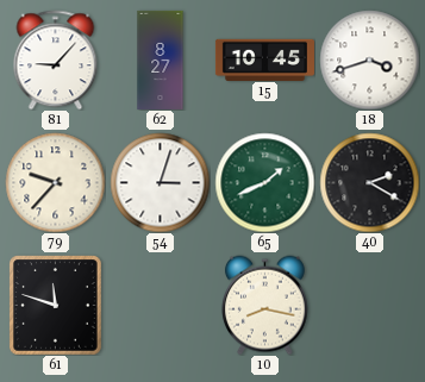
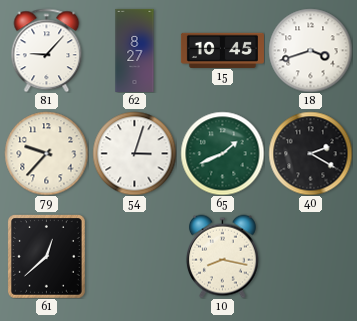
61: 11:48 -> 12:38
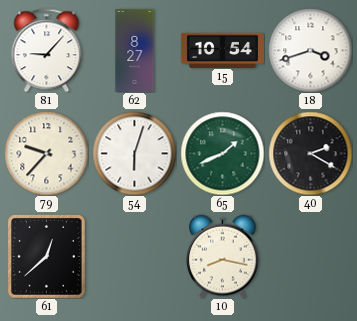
15: 10:45 -> 10:54
54: 3:03 -> 6:03
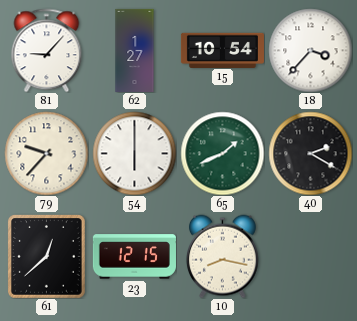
62: 8:27 -> 1:27
18: 3:42 -> 3:37
54: 6:03 -> 6:00
23: none -> 12:15
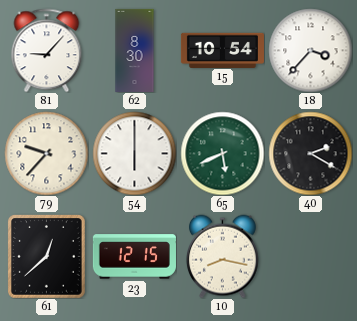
62: 1:27 -> 8:30
65: 1:41 -> 5:41
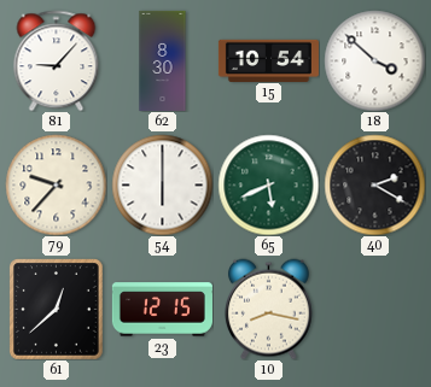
18: 3:37 -> 3:52
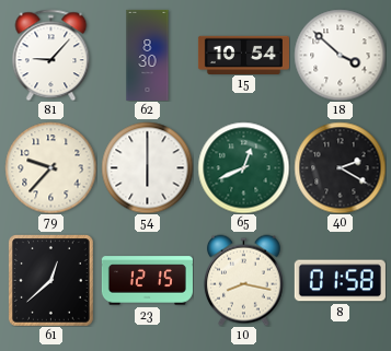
65: 5:41 -> 12:41
8: none -> 01:58
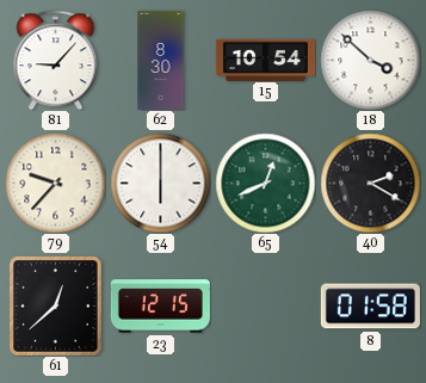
10: 8:17 -> none
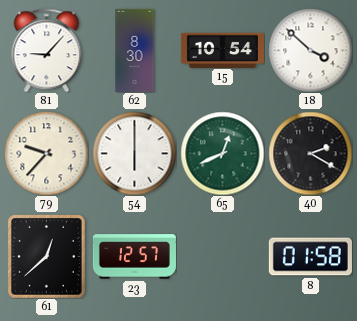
23: 12:15 -> 12:57
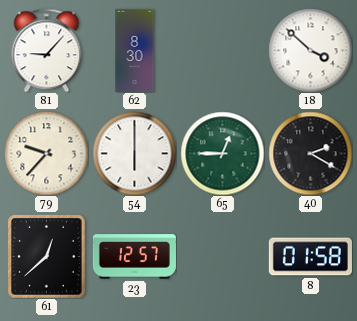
15: 10:54 -> none
65: 12:41 -> 12:45
